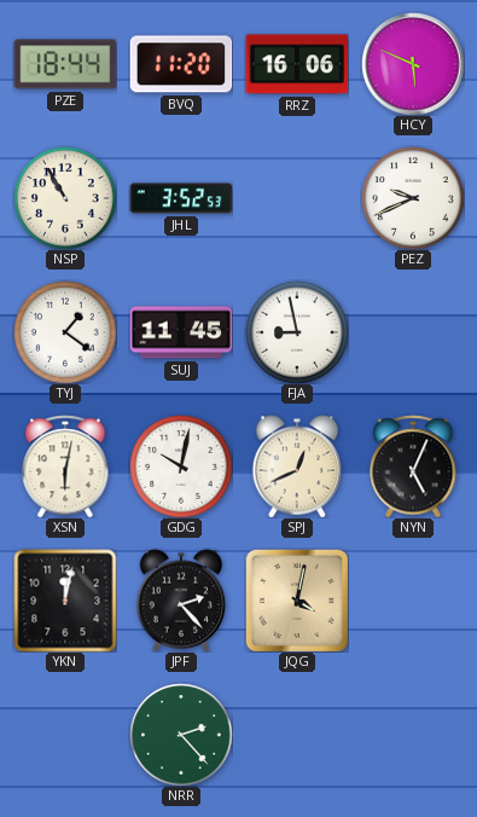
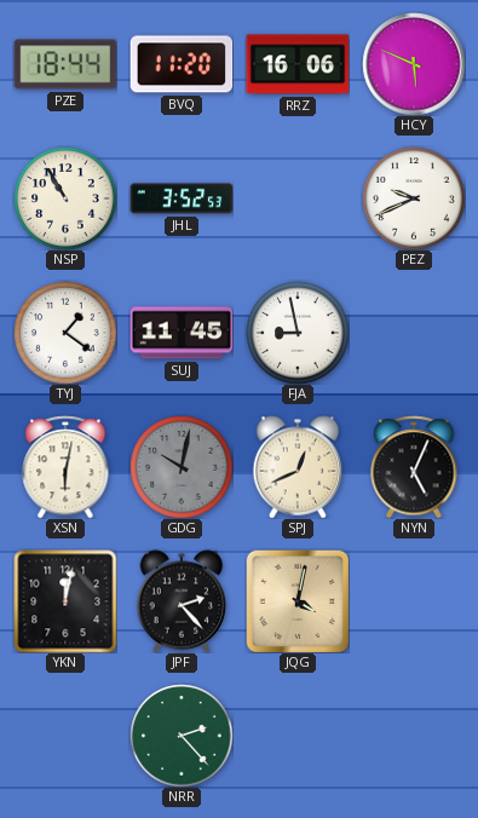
GDG dial: white -> grey
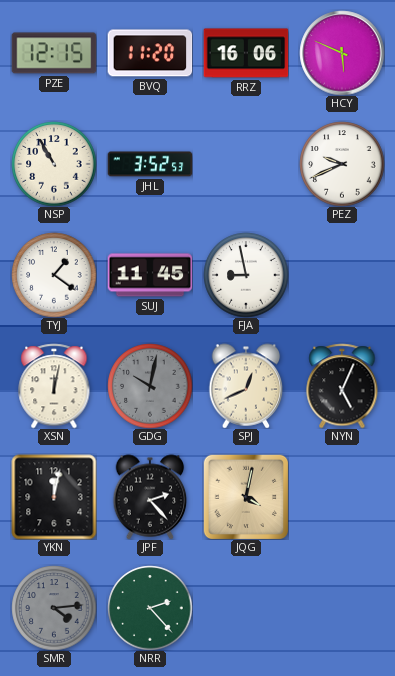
PZE: 18:44 -> 12:15
XSN: 6:02 -> 12:02
SMR: none -> 4:14
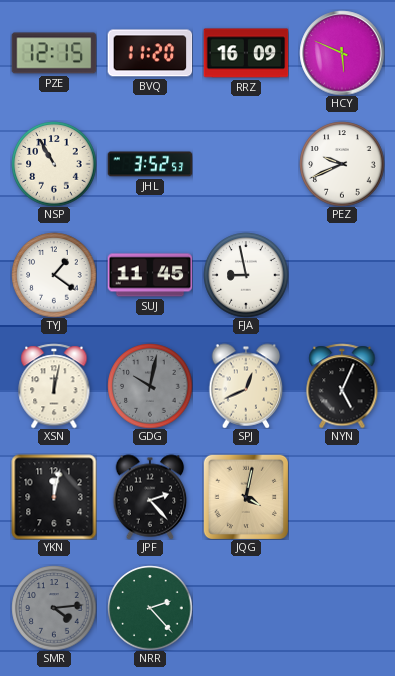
RRZ: 16:06 -> 16:09
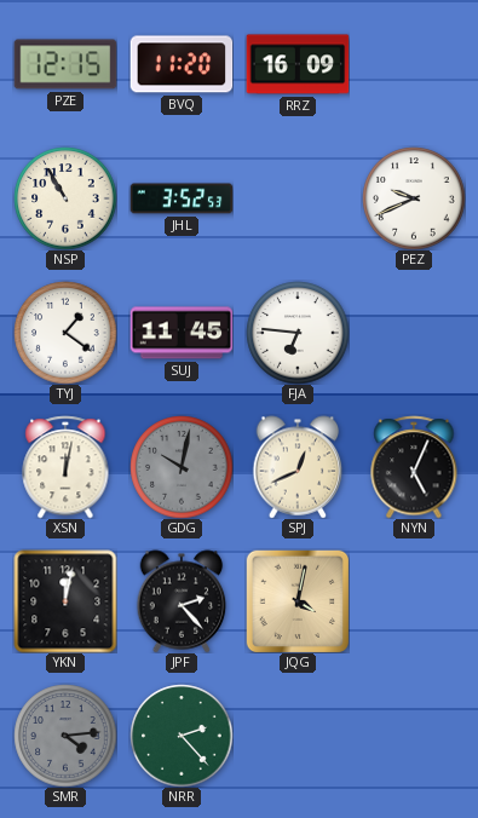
HCY: 5:49 -> none
FJA: 8:58 -> 6:46
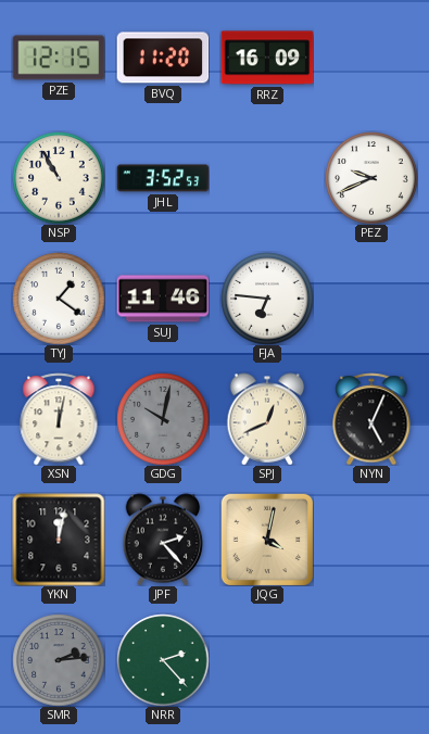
SUJ: 11:45 -> 11:46
SMR: 4:14 -> 2:14
